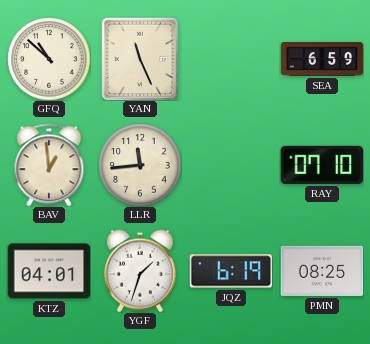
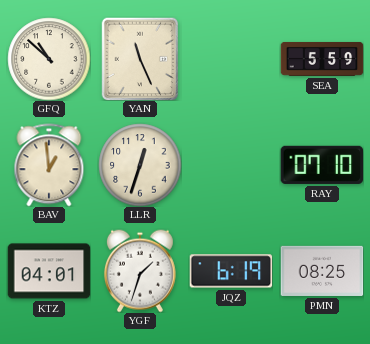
SEA: 6:59 -> 5:59
LLR: 11:44 -> 12:33
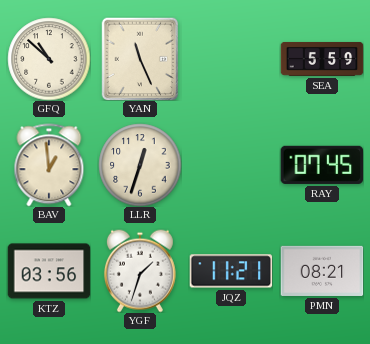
RAY: 07:10 -> 07:45
KTZ: 04:01 -> 03:56
JQZ: 6:19 -> 11:21
PMN: 08:25 -> 08:21
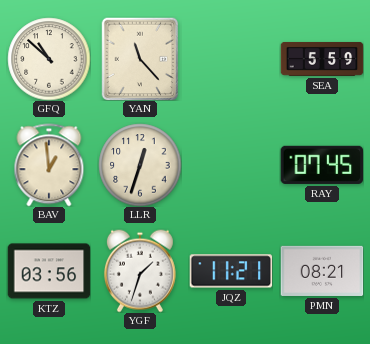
YAN: 11:26 -> 11:23
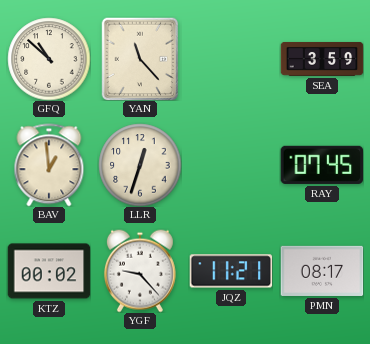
SEA: 5:59 -> 3:59
KTZ: 03:56 -> 00:02
YGF: 1:33 -> 9:23
PMN: 08:21 -> 08:17
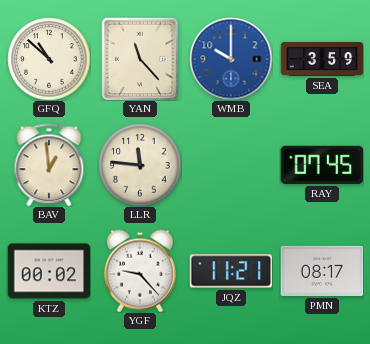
WMB: none -> 10:00
LLR: 12:33 -> 11:46
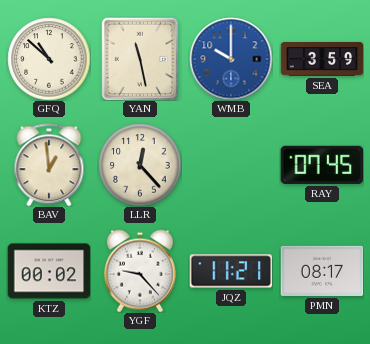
YAN: 11:23 -> 11:28
LLR: 11:46 -> 12:23
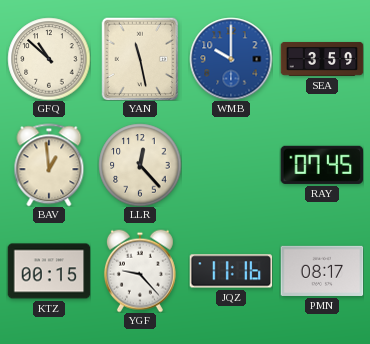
KTZ: 00:02 -> 00:15
JQZ: 11:21 -> 11:16
